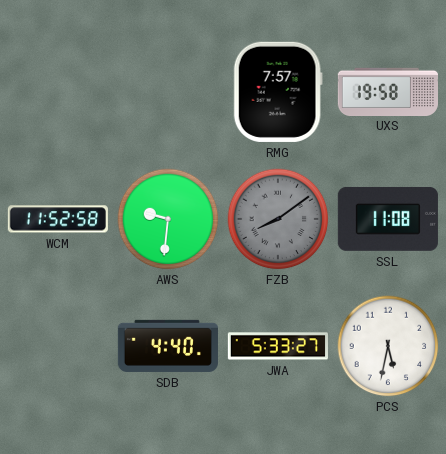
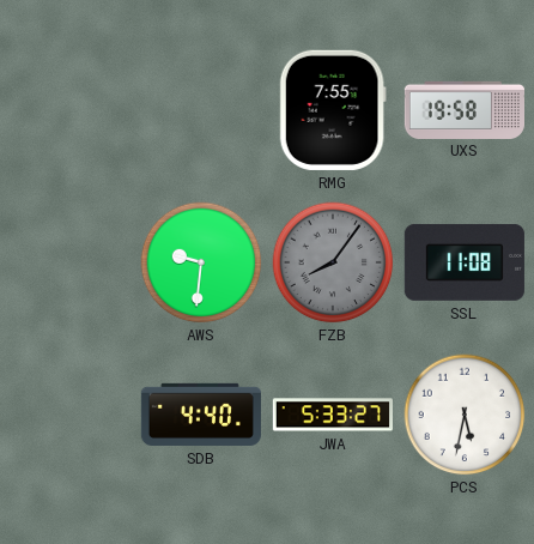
RMG: 7:57 -> 7:55
WCM: 11:52 -> none
FZB: 8:09 -> 8:06
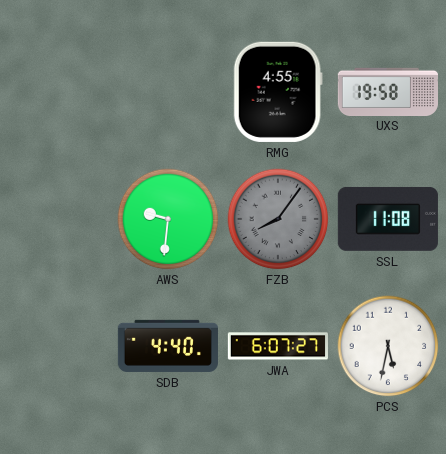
RMG: 7:55 -> 4:55
JWA: 5:33 -> 6:07
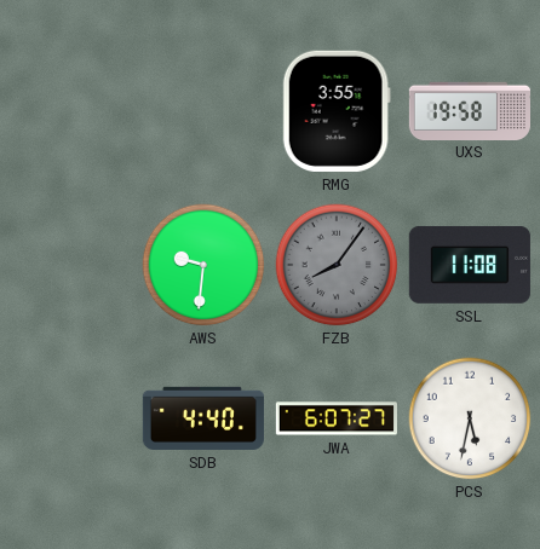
RMG: 4:55 -> 3:55
